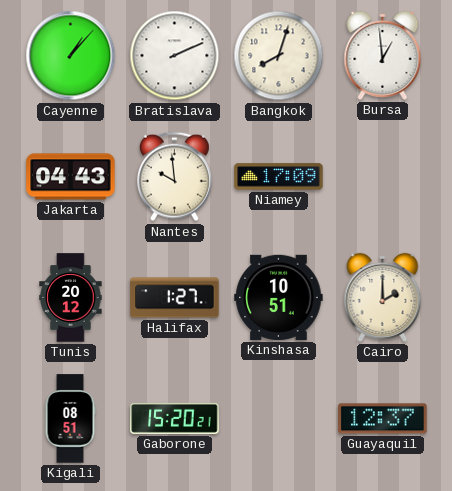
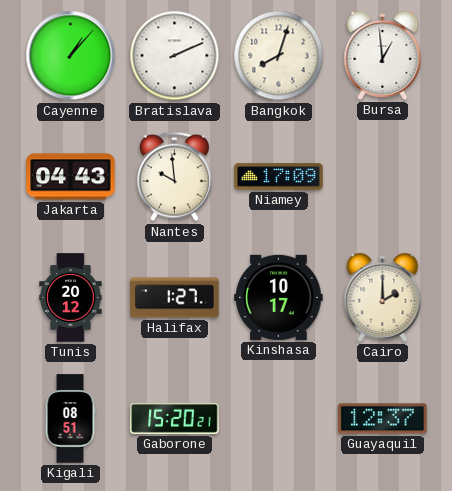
Kinshasa: 10:51 -> 10:17
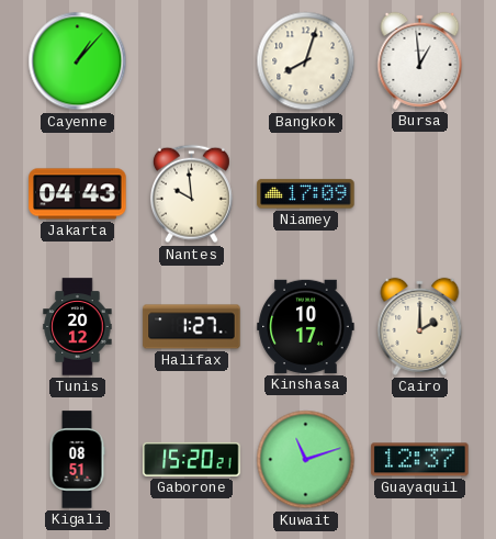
Bratislava: 2:11 -> none
Kuwait: none -> 11:12
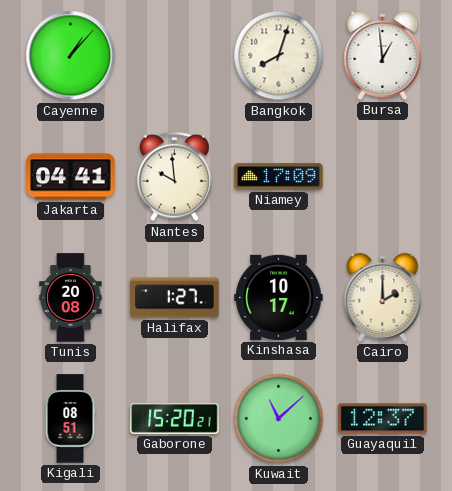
Jakarta: 04:43 -> 04:41
Tunis: 20:12 -> 20:08
Kuwait: 11:12 -> 11:08
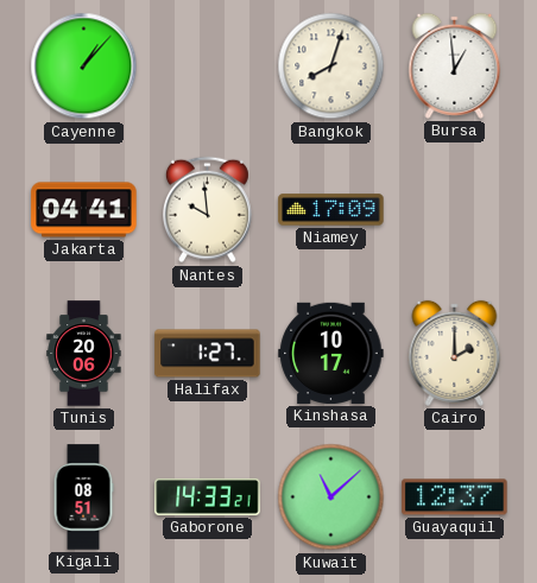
Tunis: 20:08 -> 20:06
Gaborone: 15:20 -> 14:33
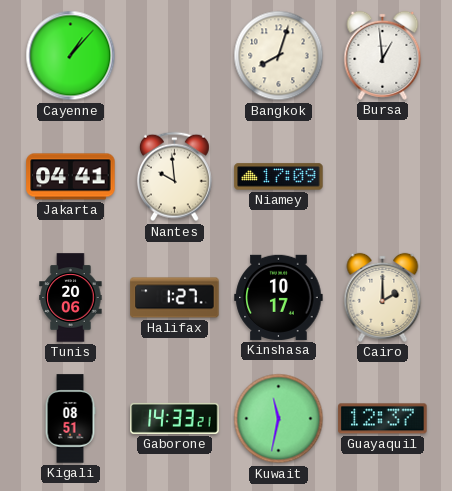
Kuwait: 11:08 -> 11:32
